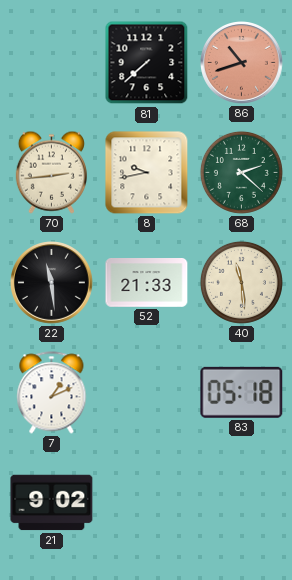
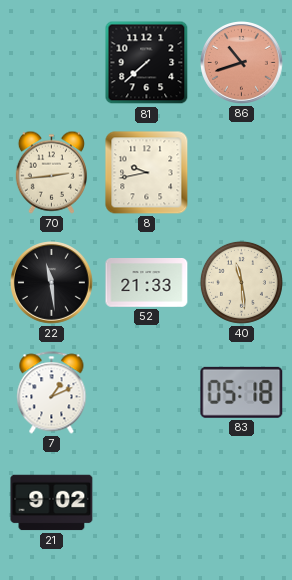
68: 2:22 -> none
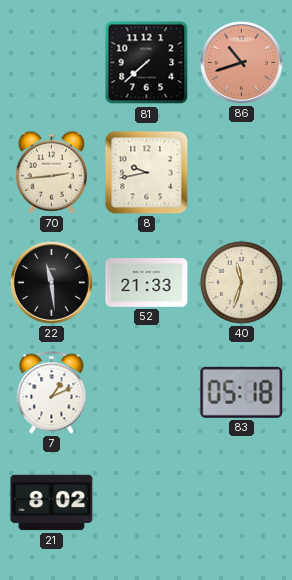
40: 11:29 -> 11:33
21: 9:02 -> 8:02
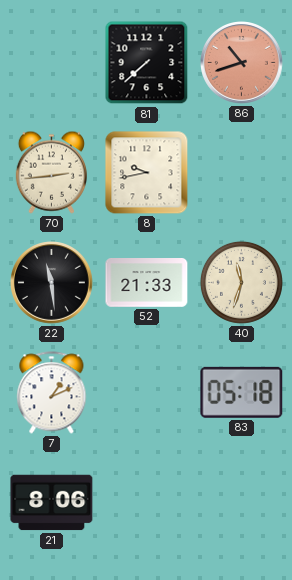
21: 8:02 -> 8:06
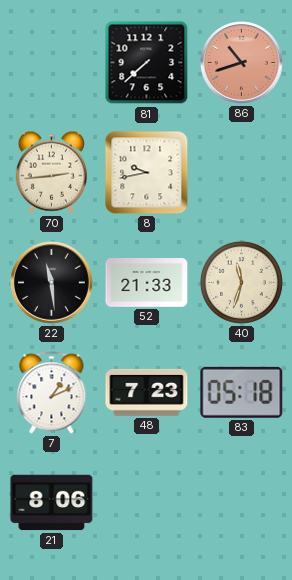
48: none -> 7:23
